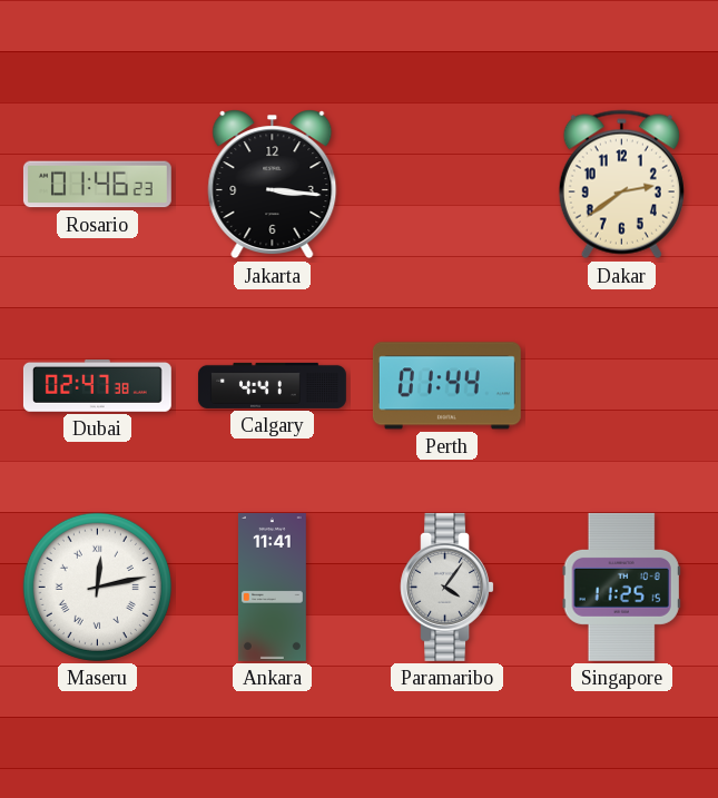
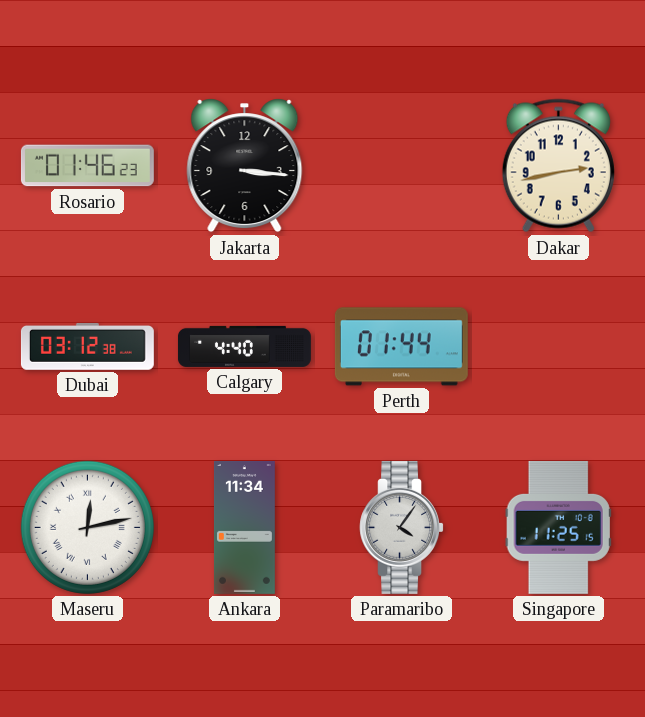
Dakar: 2:39 -> 2:43
Dubai: 02:47 -> 03:12
Calgary: 4:41 -> 4:40
Ankara: 11:41 -> 11:34
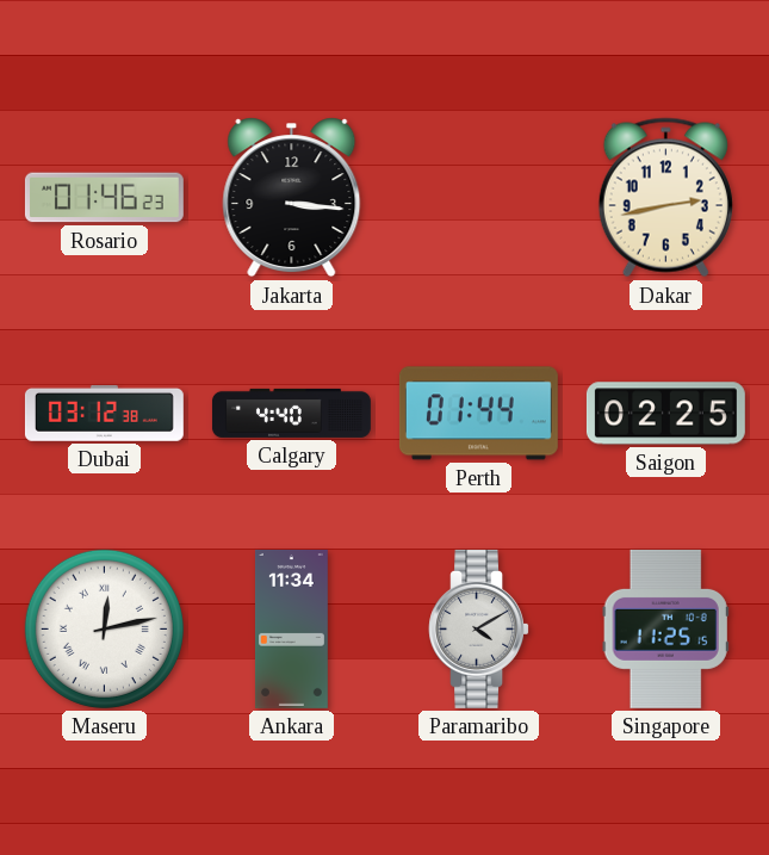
Saigon: none -> 02:25
Paramaribo: 4:06 -> 4:10
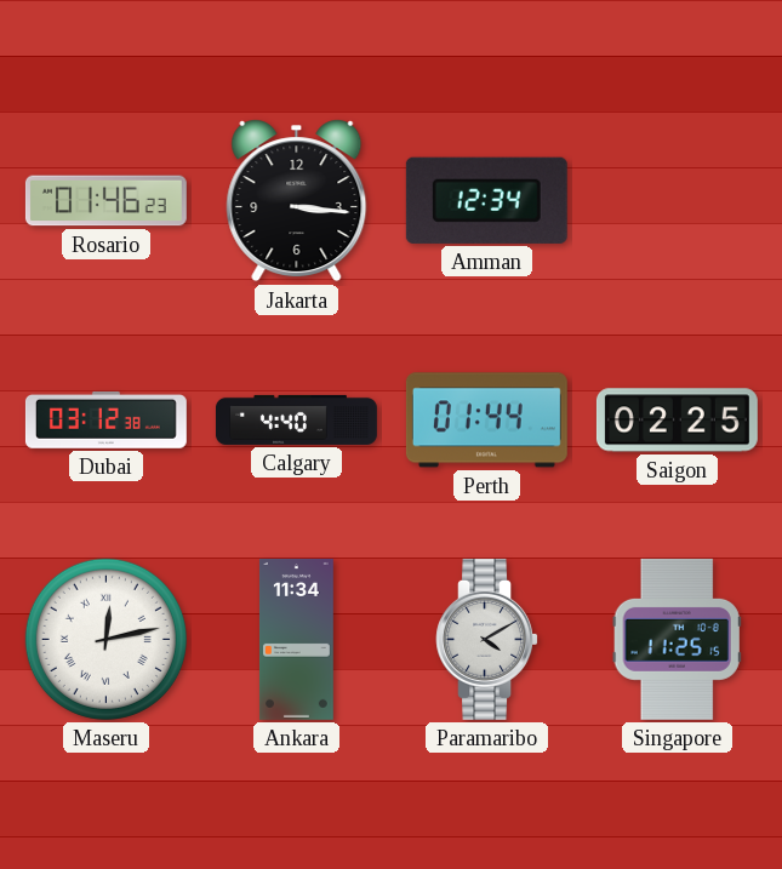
Amman: none -> 12:34
Dakar: 2:43 -> none
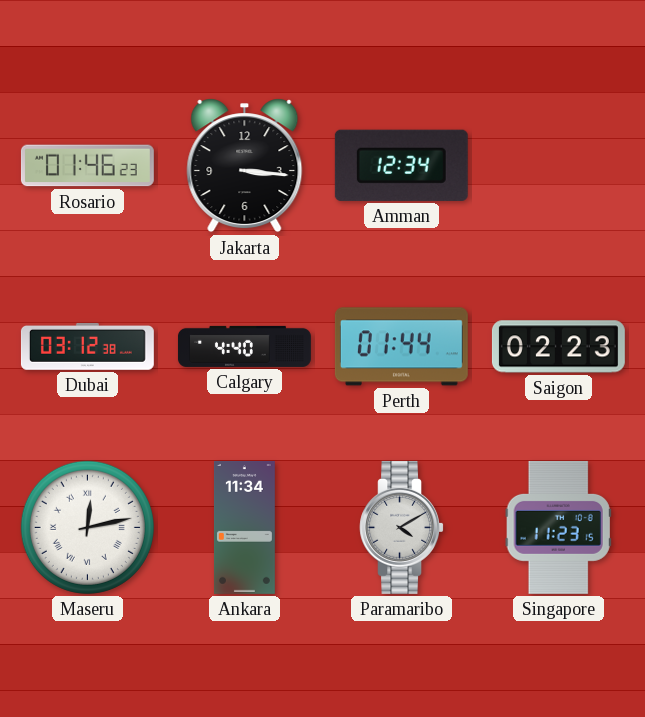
Saigon: 02:25 -> 02:23
Singapore: 11:25 -> 11:23
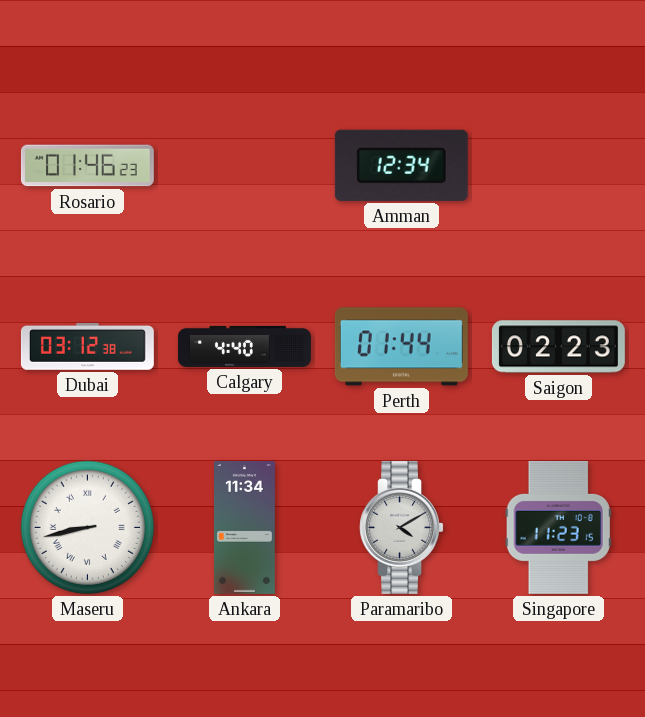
Jakarta: 3:16 -> none
Maseru: 12:13 -> 8:43
